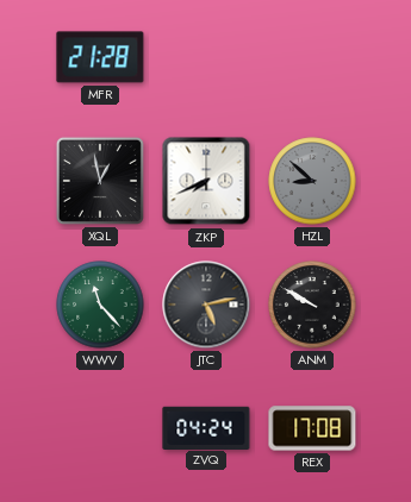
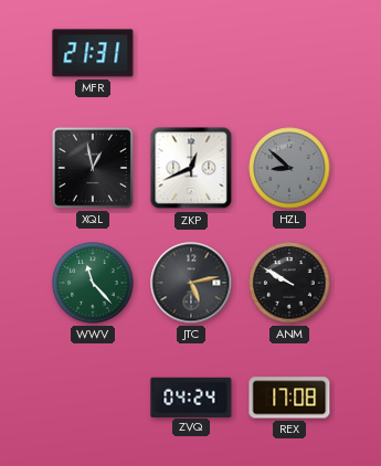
MFR: 21:28 -> 21:31
ZKP: 7:41 -> 12:41
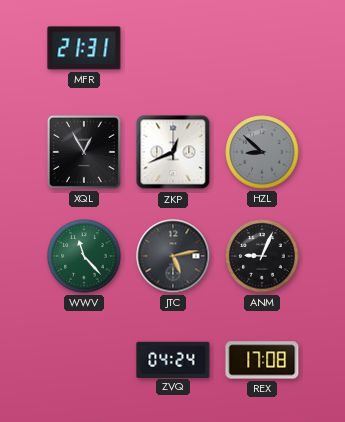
XQL: 12:58 -> 12:55
ANM: 9:50 -> 9:04
